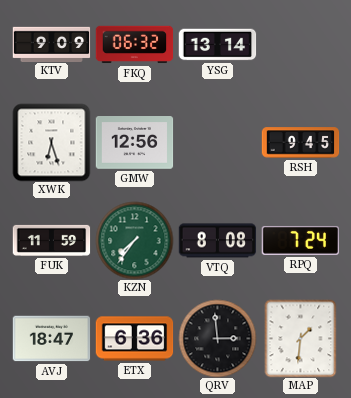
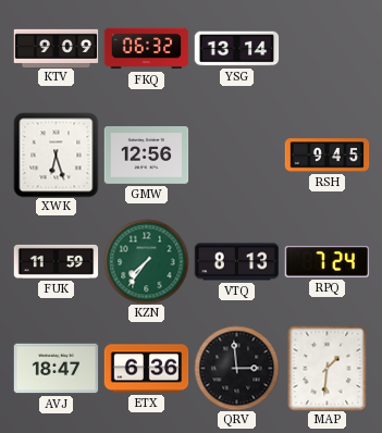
VTQ: 8:08 -> 8:13
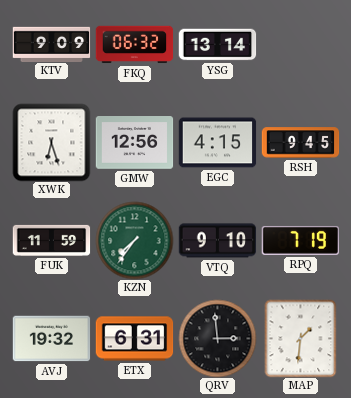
EGC: none -> 4:15
VTQ: 8:13 -> 9:10
RPQ: 7:24 -> 7:19
AVJ: 18:47 -> 19:32
ETX: 6:36 -> 6:31
